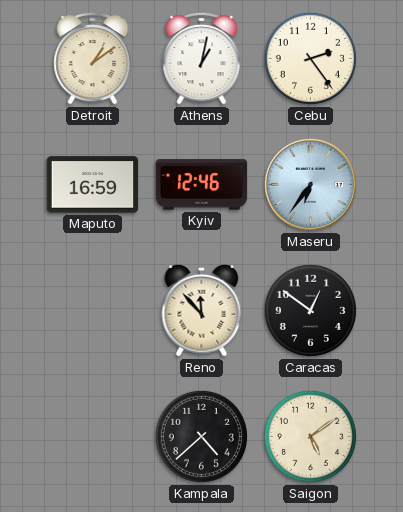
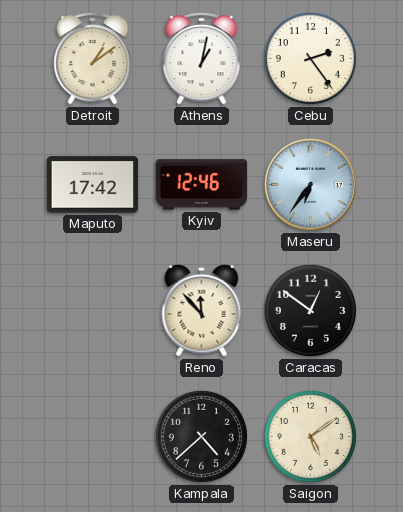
Maputo: 16:59 -> 17:42
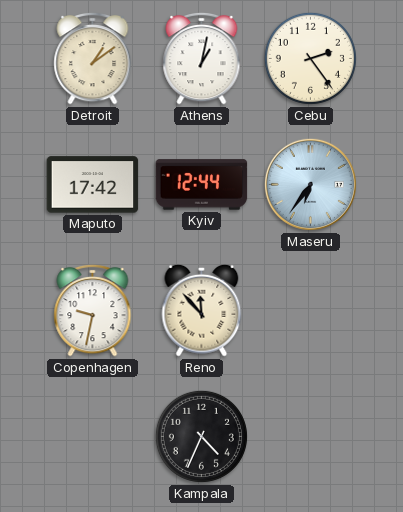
Kyiv: 12:46 -> 12:44
Copenhagen: none -> 9:32
Caracas: 12:51 -> none
Kampala: 4:38 -> 4:34
Saigon: 5:09 -> none
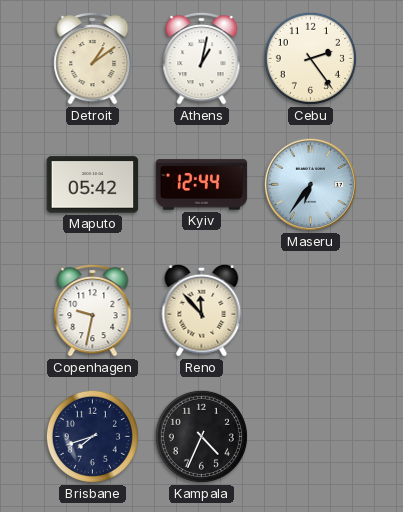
Maputo: 17:42 -> 05:42
Brisbane: none -> 7:42
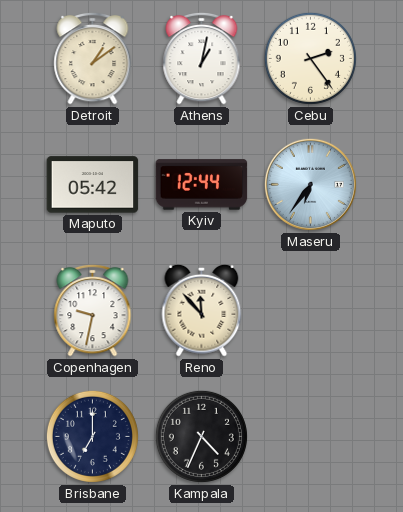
Brisbane: 7:42 -> 7:00
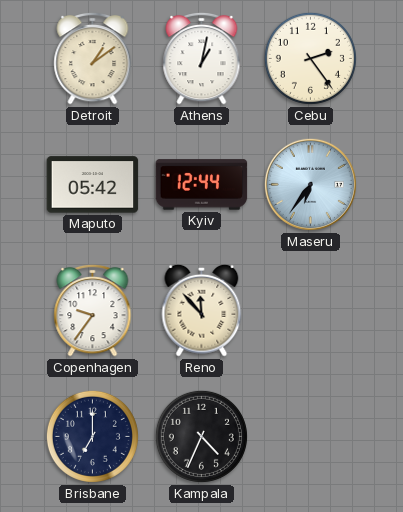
Copenhagen: 9:32 -> 9:36
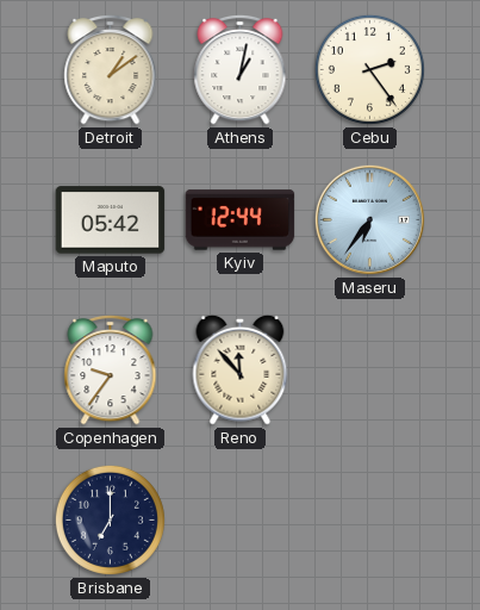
Kampala: 4:34 -> none
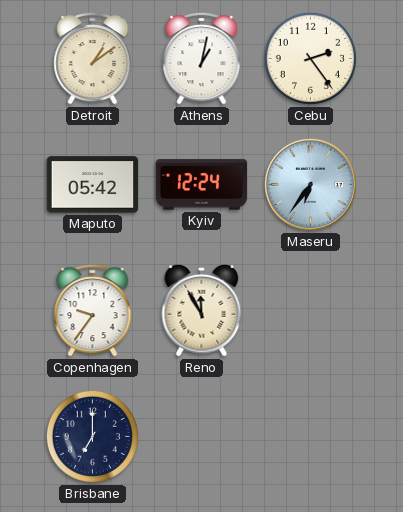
Kyiv: 12:44 -> 12:24
Reno: 11:53 -> 11:55
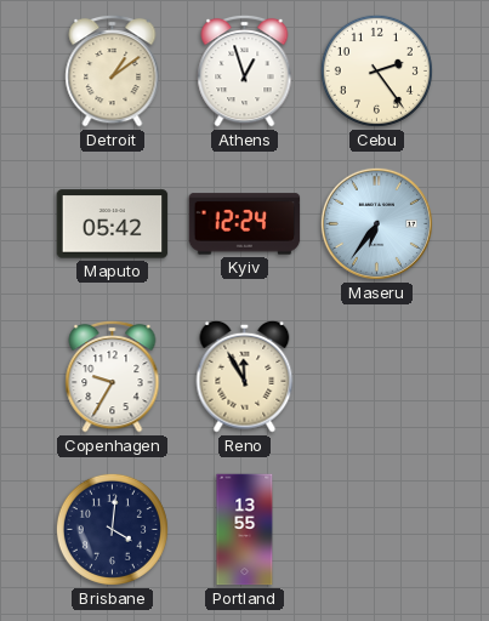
Athens: 1:02 -> 12:57
Copenhagen: 9:36 -> 9:35
Brisbane: 7:00 -> 4:01
Portland: none -> 13:55
